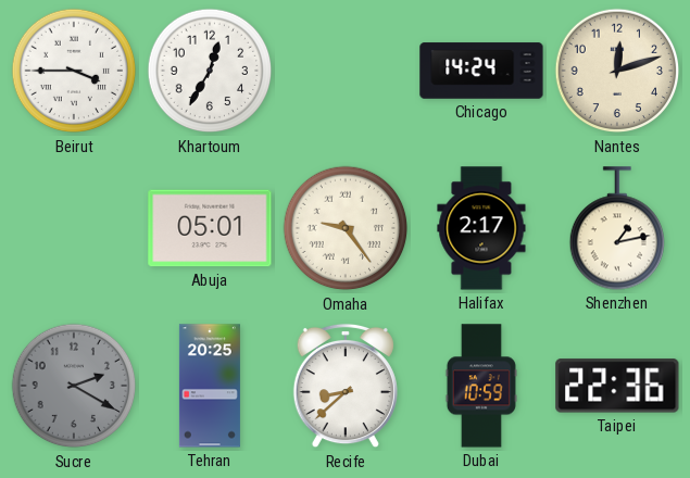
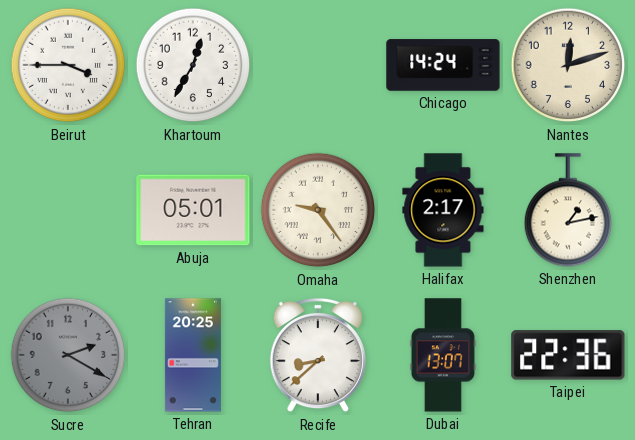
Dubai: 10:59 -> 13:07
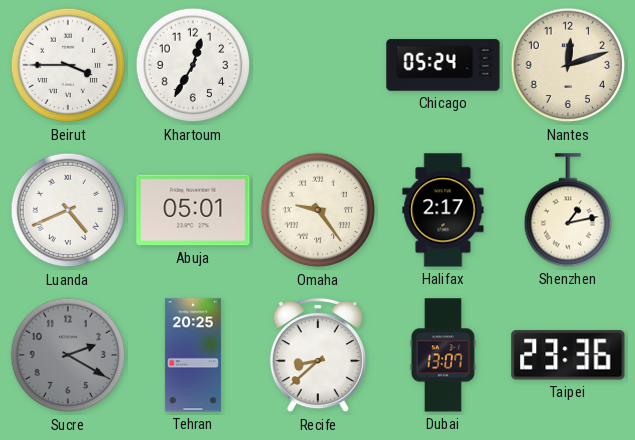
Chicago: 14:24 -> 05:24
Luanda: none -> 4:41
Taipei: 22:36 -> 23:36
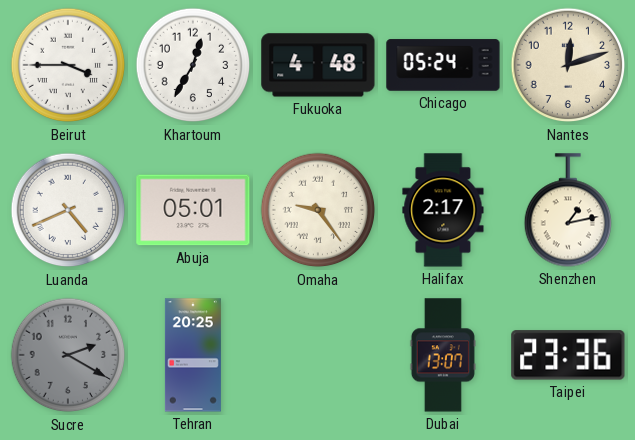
Fukuoka: none -> 4:48
Recife: 8:38 -> none
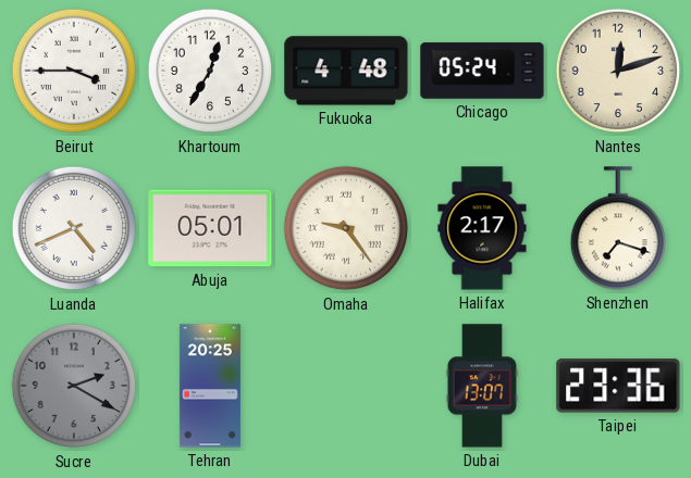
Shenzhen: 1:13 -> 7:18
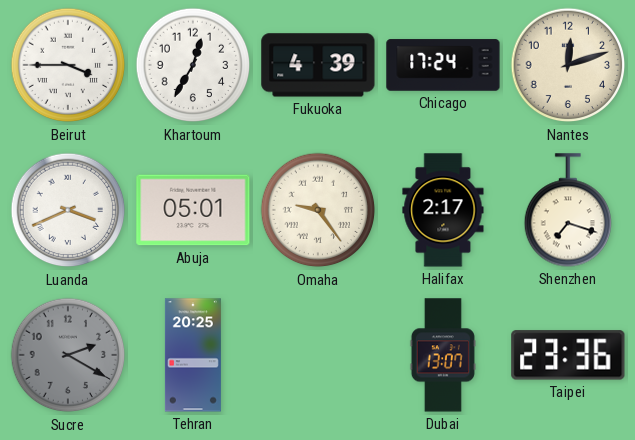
Fukuoka: 4:48 -> 4:39
Chicago: 05:24 -> 17:24
Luanda: 4:41 -> 3:41
